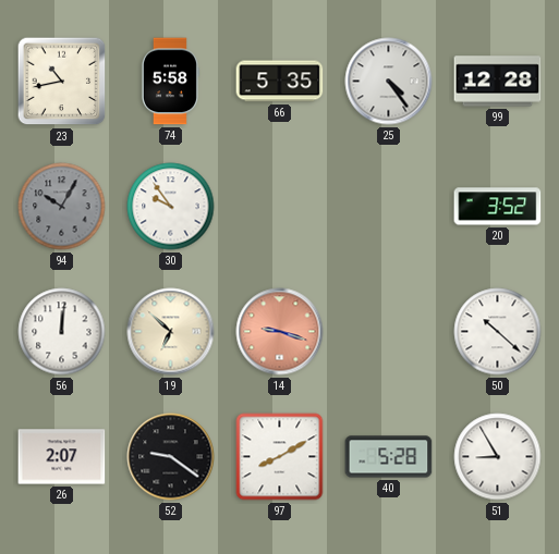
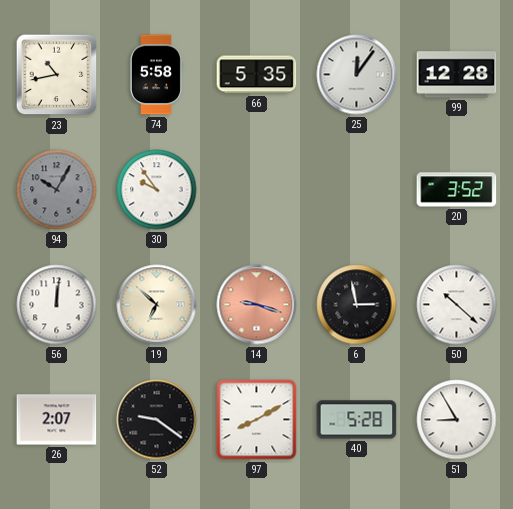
25: 4:24 -> 12:06
6: none -> 2:58
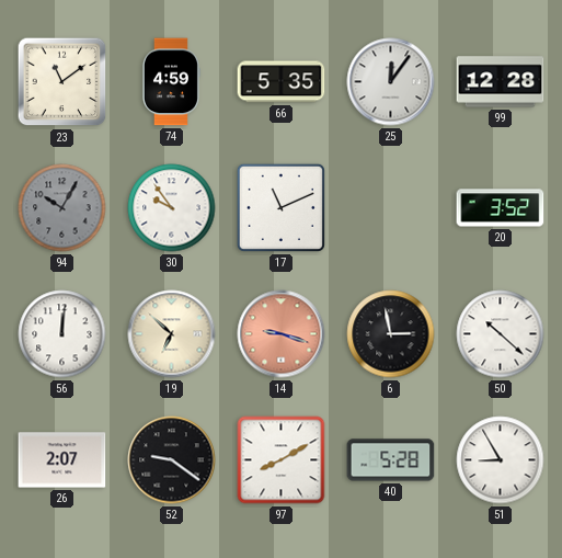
23: 10:43 -> 11:09
74: 5:58 -> 4:59
17: none -> 11:11
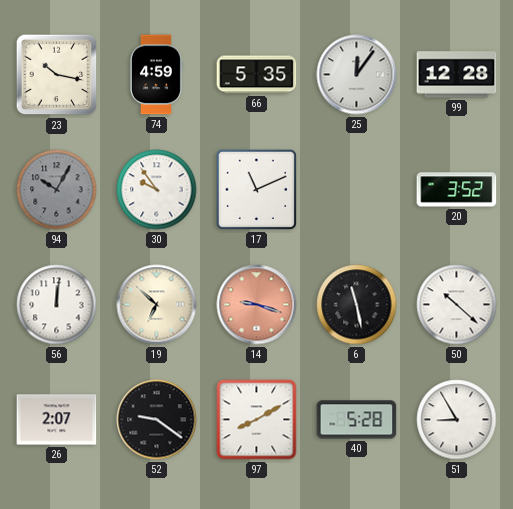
23: 11:09 -> 10:17
6: 2:58 -> 11:28
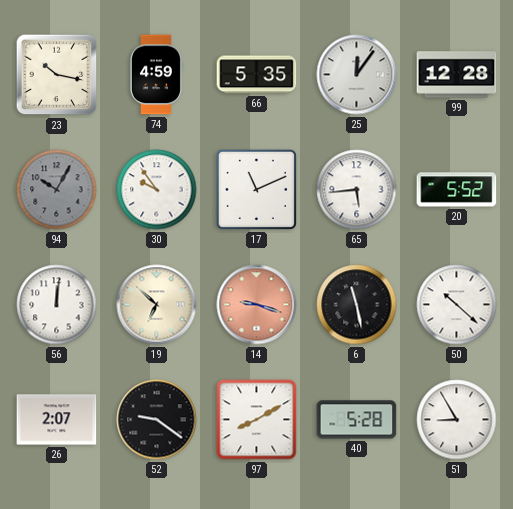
65: none -> 5:44
20: 3:52 -> 5:52
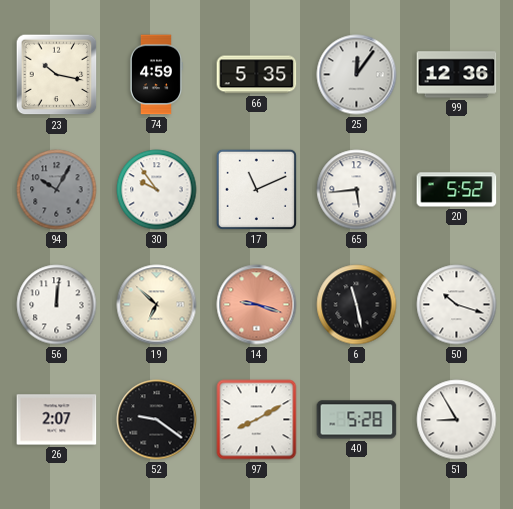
99: 12:28 -> 12:36
50: 10:22 -> 10:18
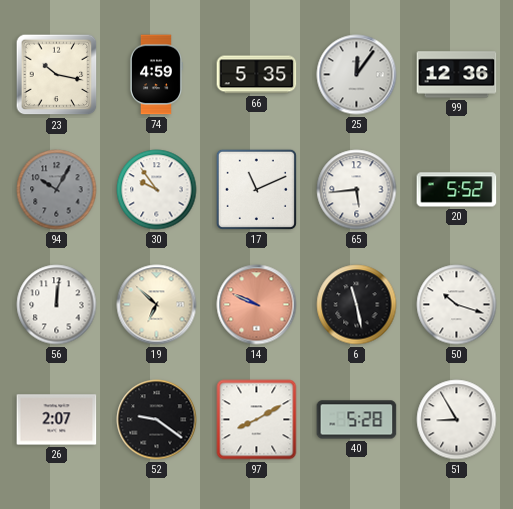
14: 9:18 -> 9:49
